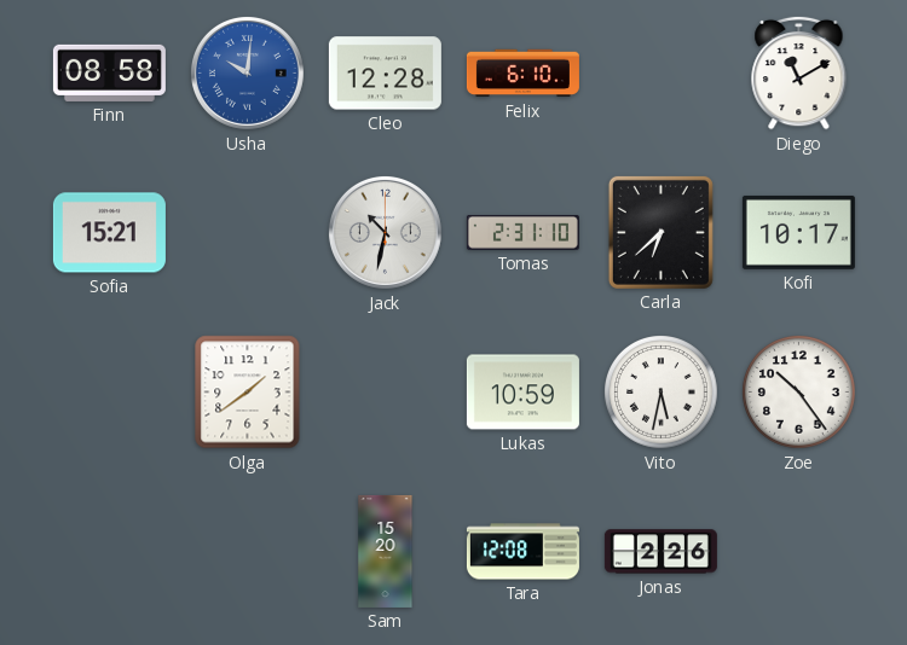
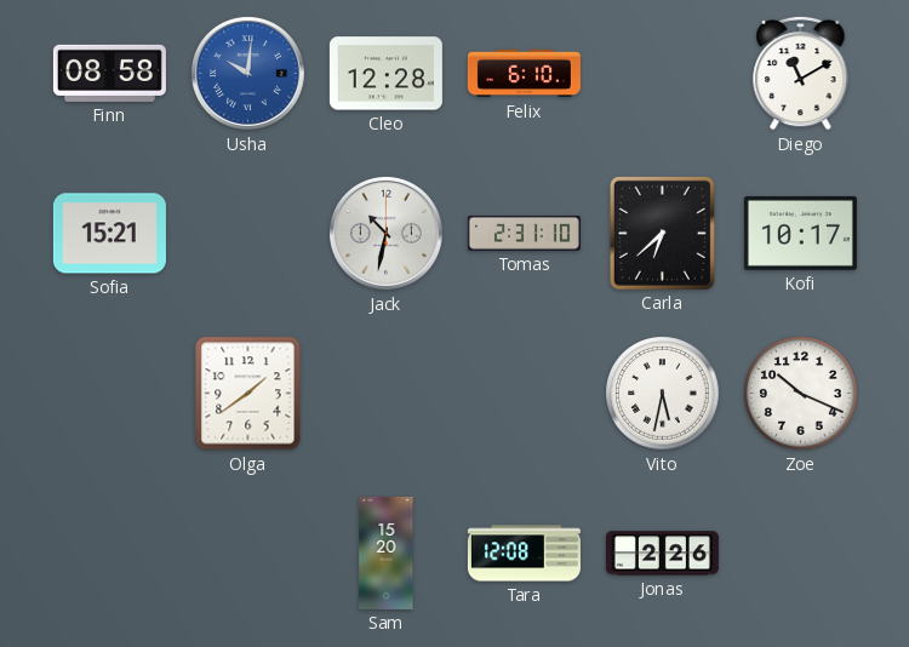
Lukas: 10:59 -> none
Zoe: 10:24 -> 10:19
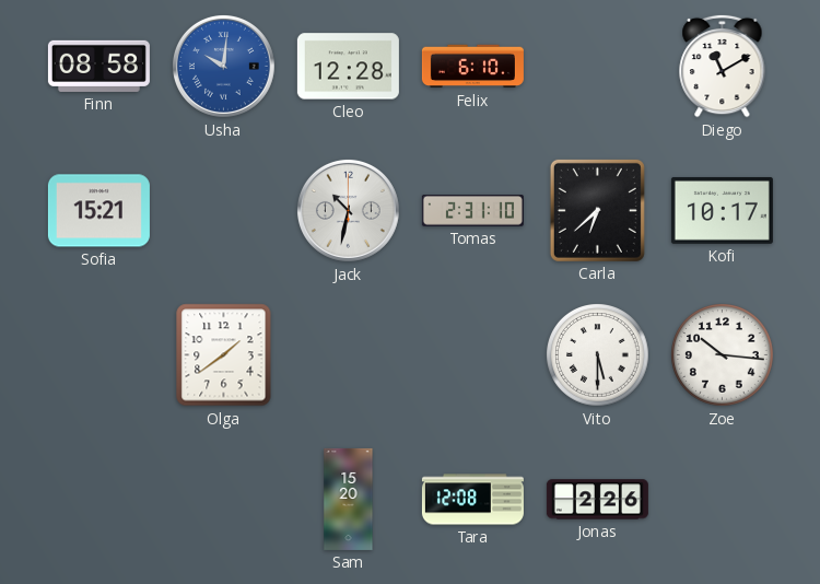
Vito: 5:32 -> 5:30
Zoe: 10:19 -> 10:16
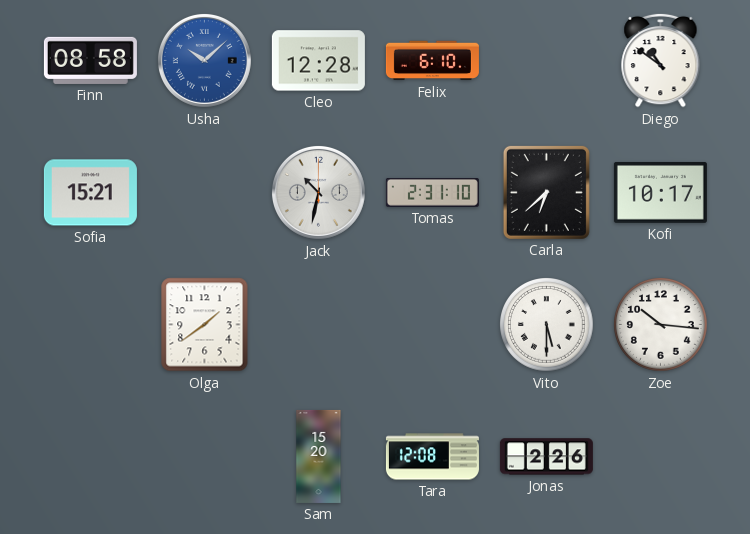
Usha: 10:01 -> 10:08
Diego: 11:10 -> 10:51
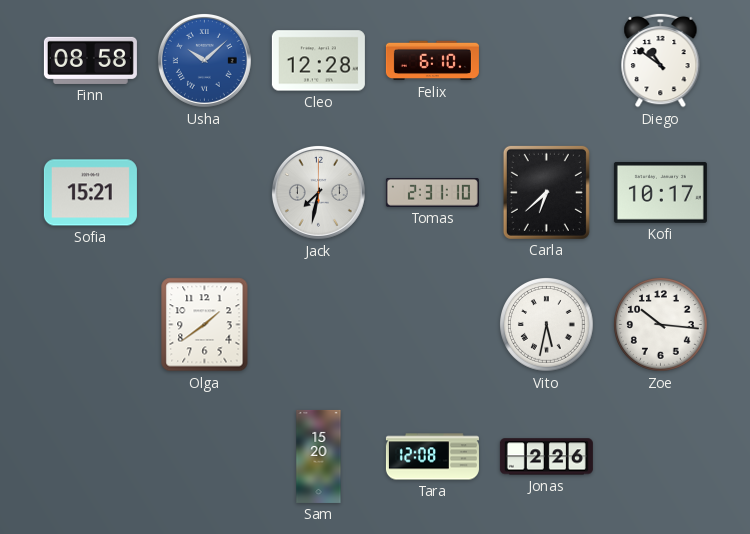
Jack: 10:32 -> 7:32
Vito: 5:30 -> 5:32
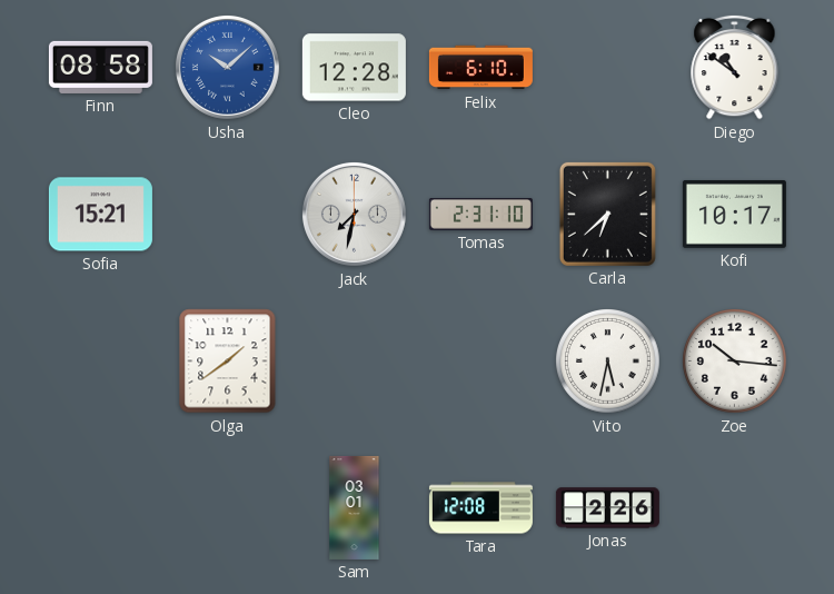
Sam: 15:20 -> 03:01
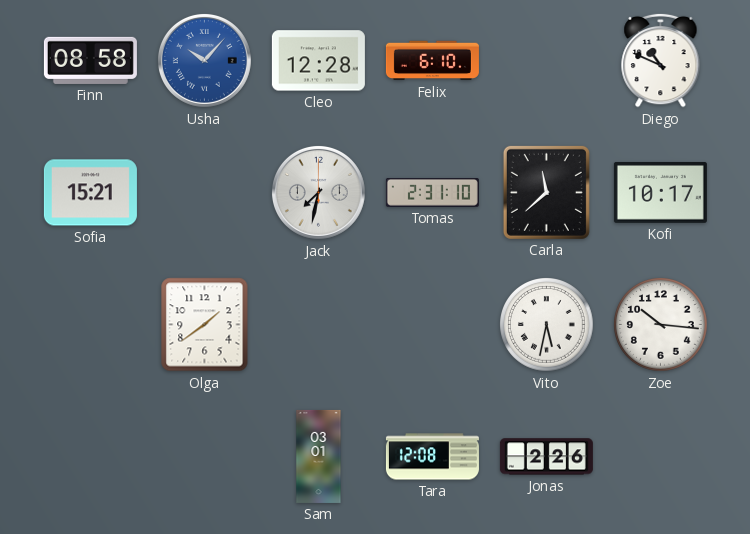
Usha: 10:08 -> 10:07
Diego: 10:51 -> 10:49
Carla: 6:38 -> 11:38
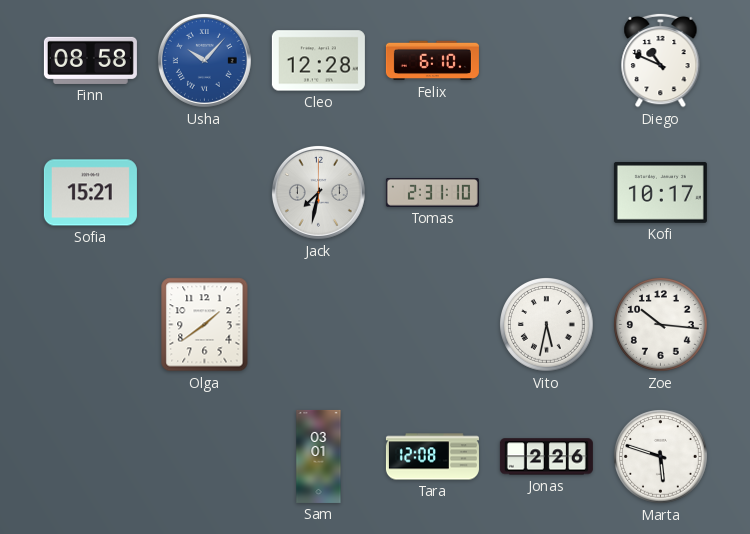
Carla: 11:38 -> none
Marta: none -> 5:48
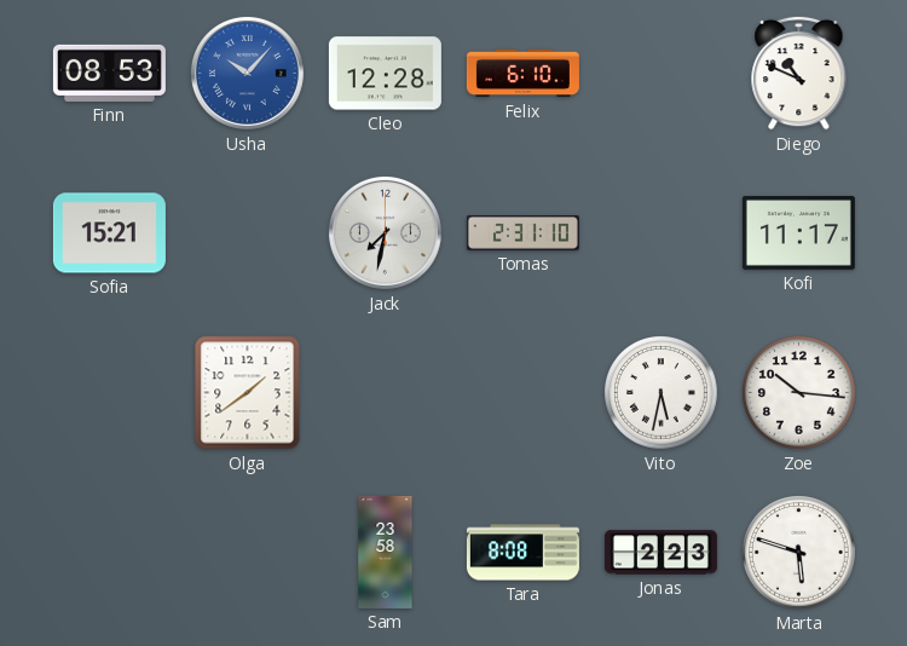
Finn: 08:58 -> 08:53
Kofi: 10:17 -> 11:17
Sam: 03:01 -> 23:58
Tara: 12:08 -> 8:08
Jonas: 2:26 -> 2:23
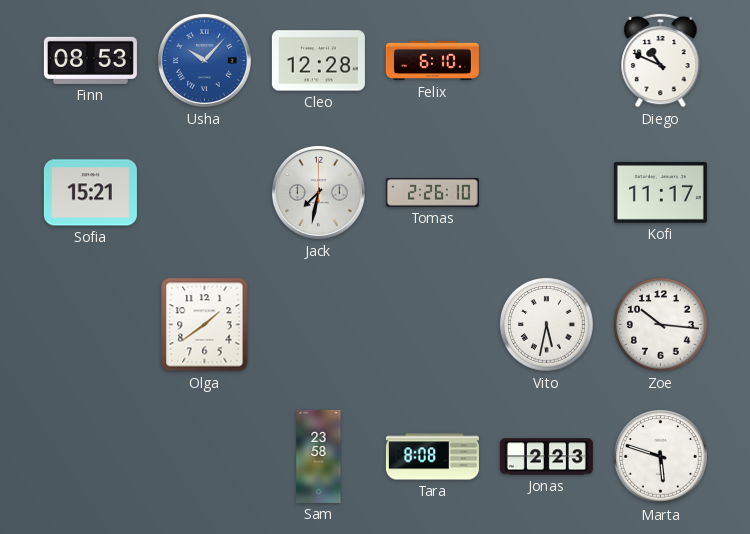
Tomas: 2:31 -> 2:26
